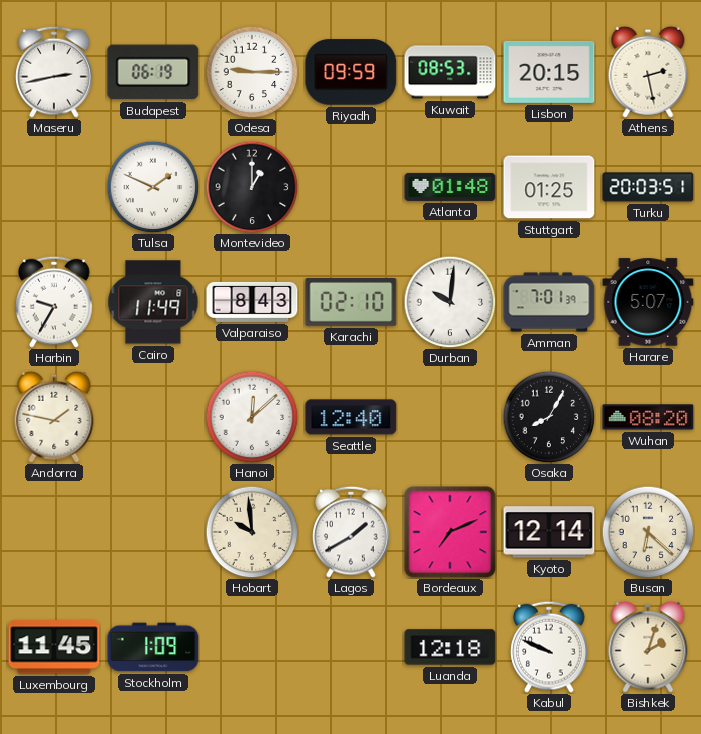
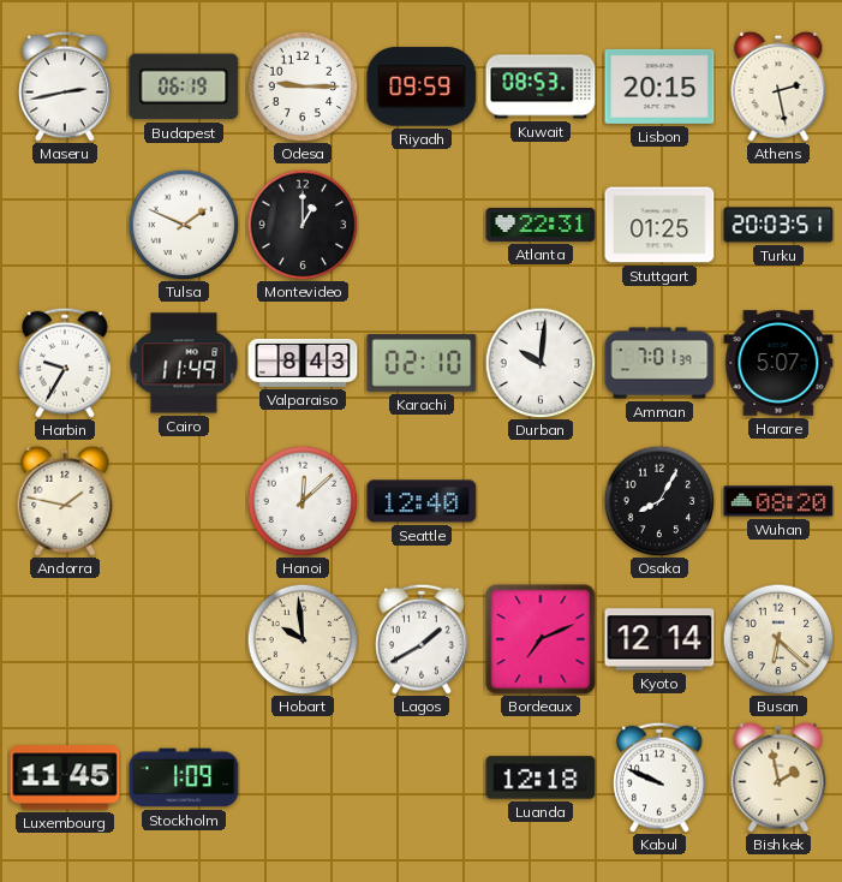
Atlanta: 01:48 -> 22:31
Bishkek: 2:03 -> 1:58
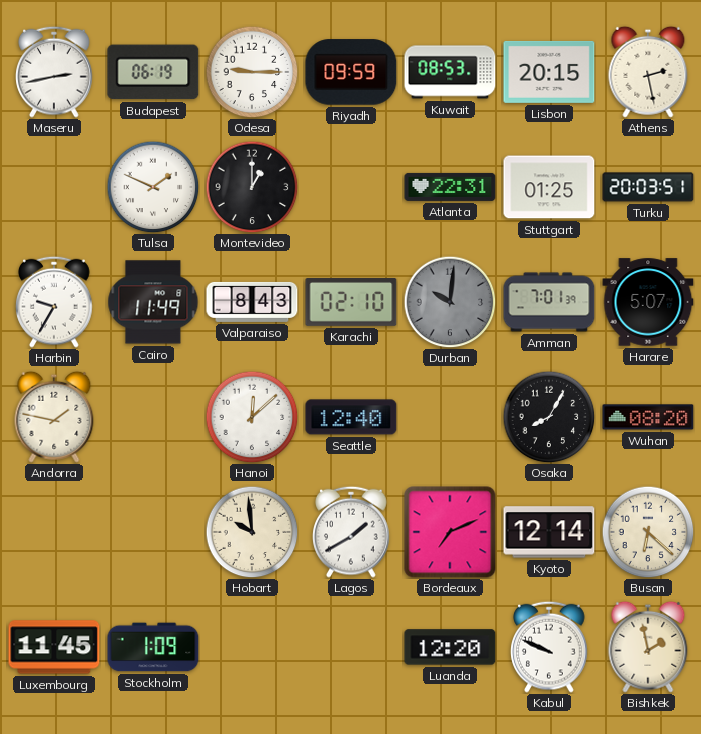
Durban dial: white -> grey
Luanda: 12:18 -> 12:20
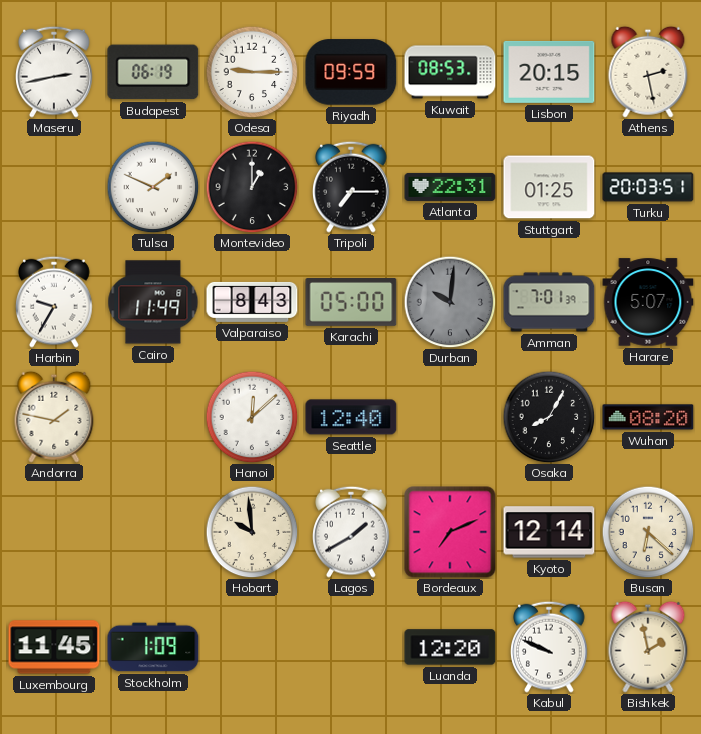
Tripoli: none -> 7:15
Karachi: 02:10 -> 05:00
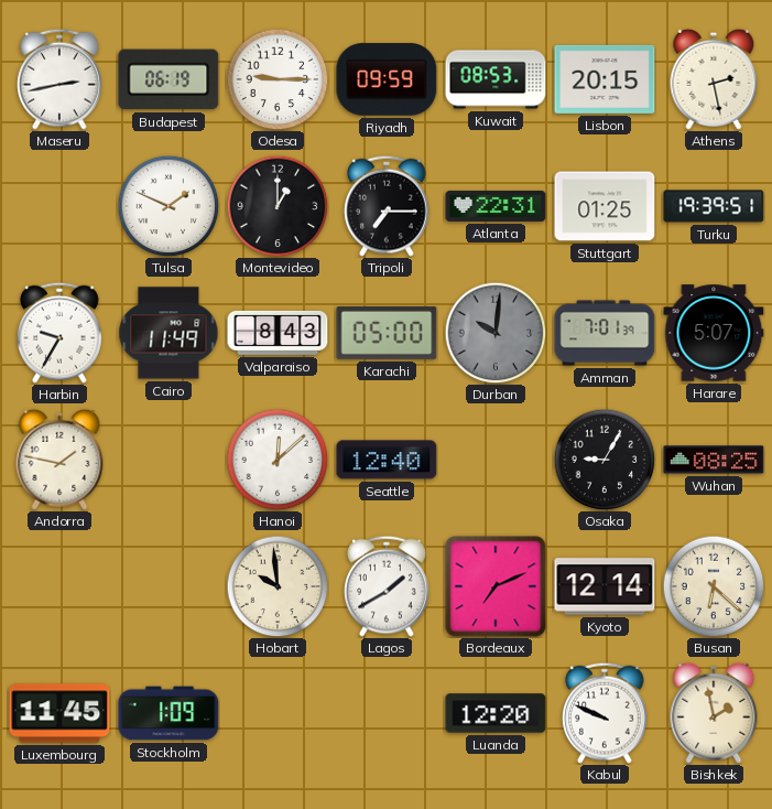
Turku: 20:03 -> 19:39
Osaka: 8:05 -> 9:05
Wuhan: 08:20 -> 08:25
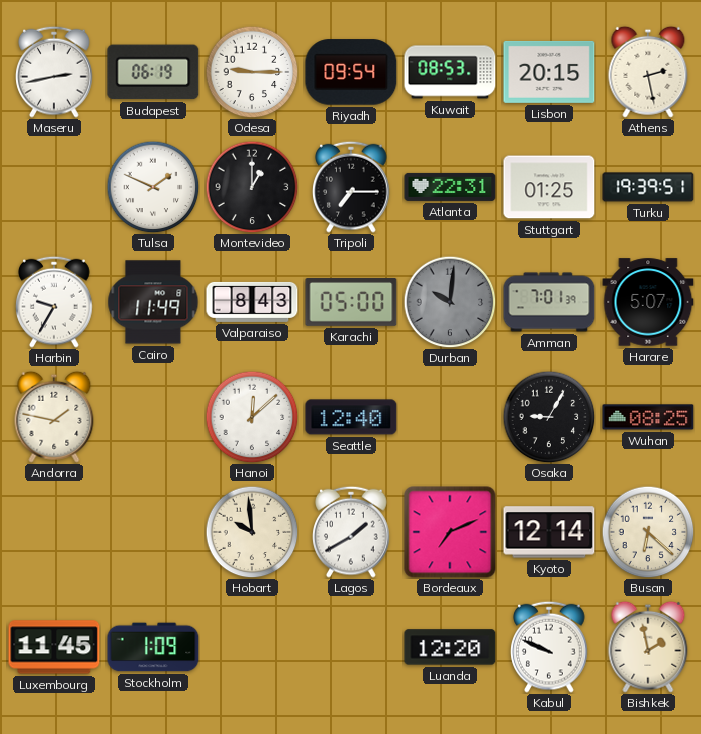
Riyadh: 09:59 -> 09:54
